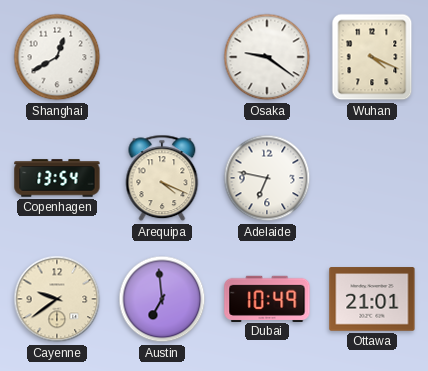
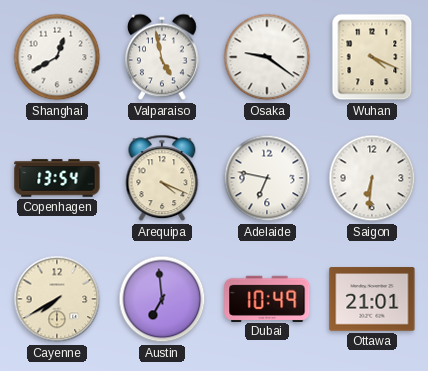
Valparaiso: none -> 4:58
Saigon: none -> 6:31
Cayenne: 9:39 -> 7:40
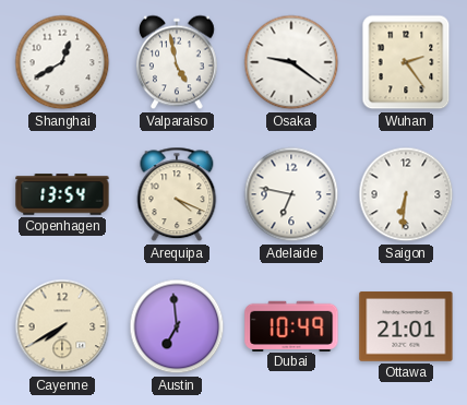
Wuhan: 4:19 -> 2:24
